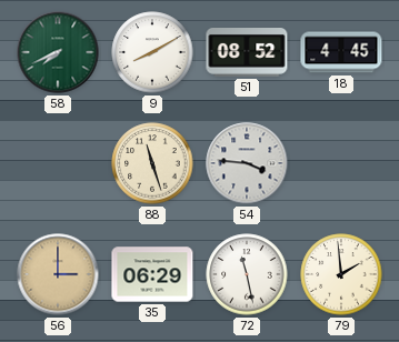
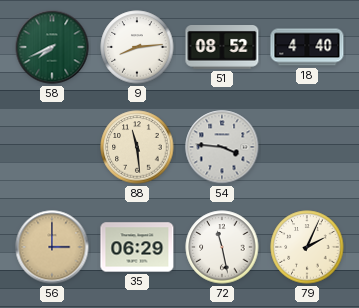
9: 8:10 -> 8:14
18: 4:45 -> 4:40
88: 11:27 -> 11:29
79: 1:59 -> 2:04
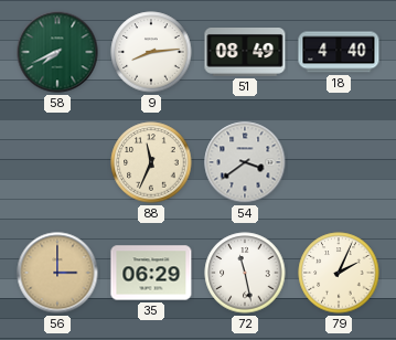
51: 08:52 -> 08:49
88: 11:29 -> 11:34
54: 3:46 -> 3:39
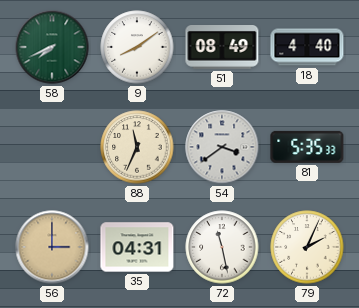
9: 8:14 -> 8:09
81: none -> 5:35
35: 06:29 -> 04:31
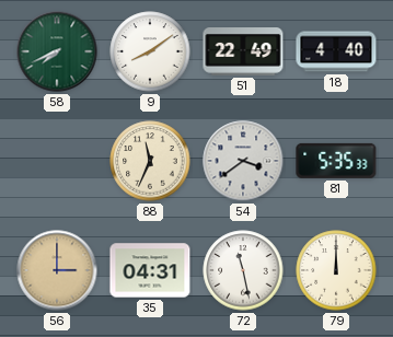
51: 08:49 -> 22:49
79: 2:04 -> 12:00
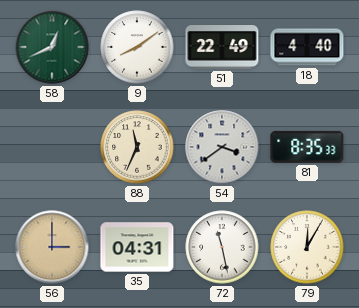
58: 7:41 -> 12:41
81: 5:35 -> 8:35
79: 12:00 -> 12:05
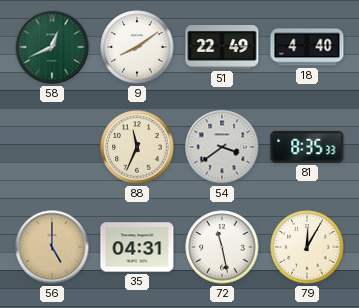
56: 3:00 -> 5:00
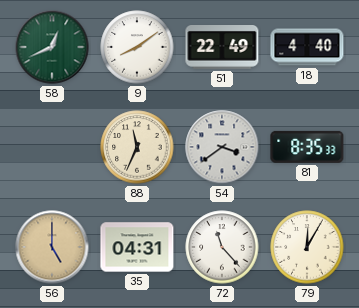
72: 11:28 -> 11:23
